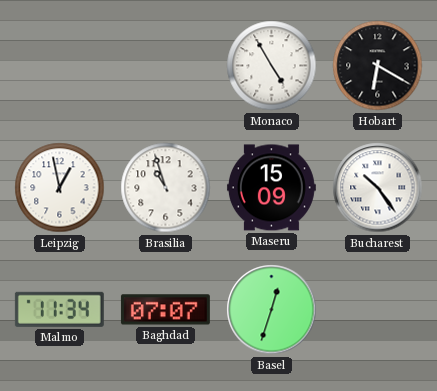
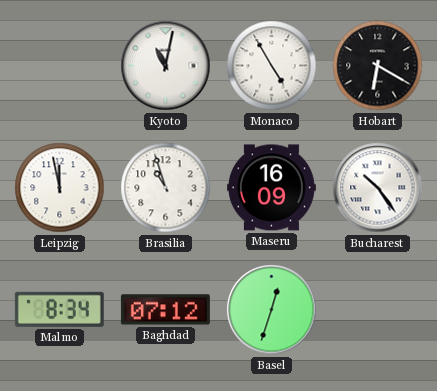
Kyoto: none -> 11:02
Leipzig: 12:58 -> 11:58
Maseru: 15:09 -> 16:09
Malmo: 11:34 -> 8:34
Baghdad: 07:07 -> 07:12
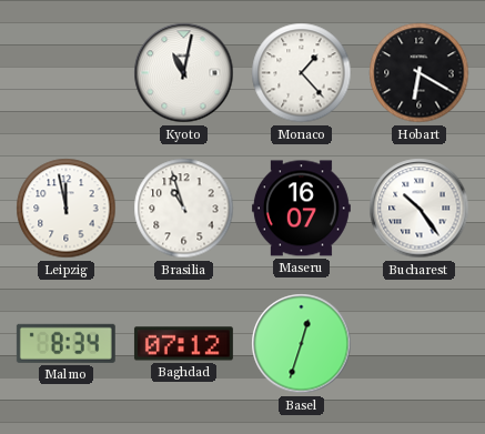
Monaco: 4:55 -> 1:23
Maseru: 16:09 -> 16:07
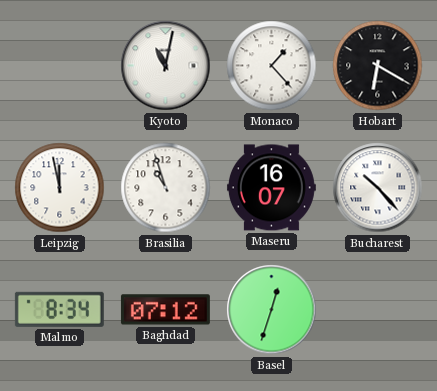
Bucharest: 10:24 -> 10:23
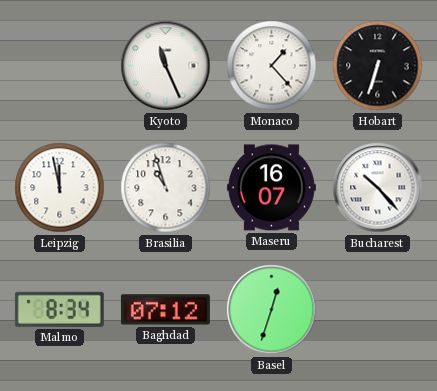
Kyoto: 11:02 -> 11:26
Hobart: 6:20 -> 6:33
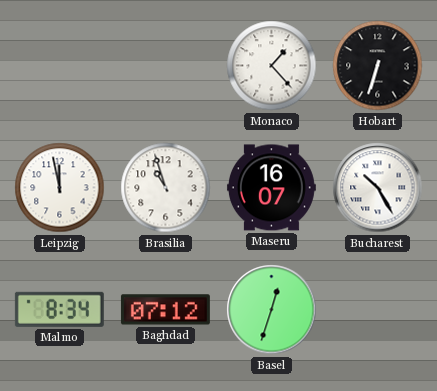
Kyoto: 11:26 -> none
Bucharest: 10:23 -> 10:25
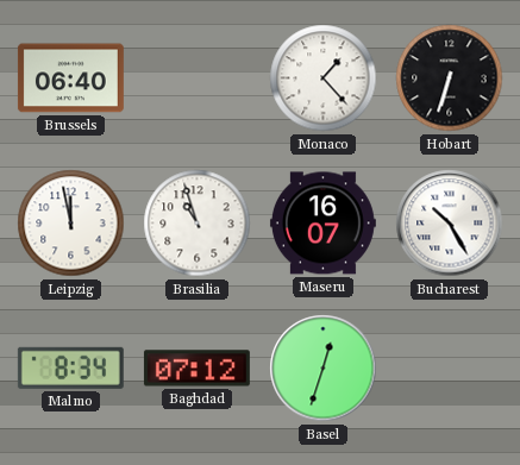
Brussels: none -> 06:40
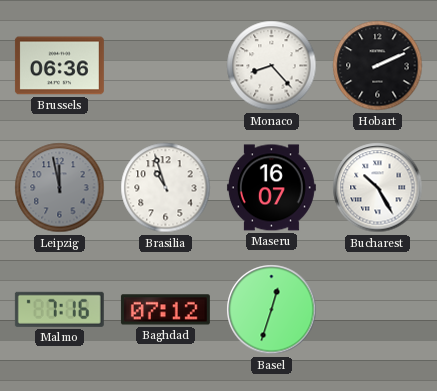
Brussels: 06:40 -> 06:36
Monaco: 1:23 -> 8:23
Hobart: 6:33 -> 2:11
Leipzig dial: white -> grey
Malmo: 8:34 -> 7:16
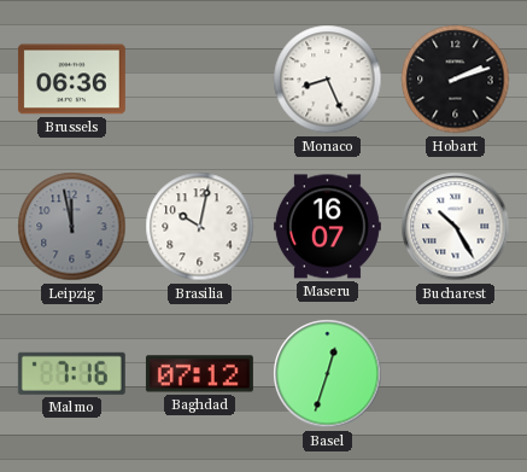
Monaco: 8:23 -> 8:26
Hobart: 2:11 -> 2:12
Brasilia: 10:57 -> 10:02
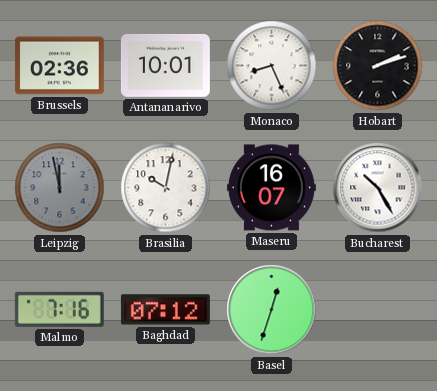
Brussels: 06:36 -> 02:36
Antananarivo: none -> 10:01
